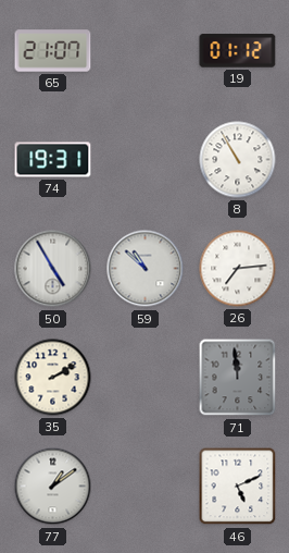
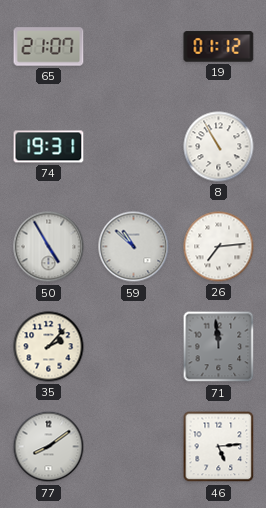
35: 2:10 -> 2:07
77: 1:09 -> 8:09
46: 5:11 -> 5:14
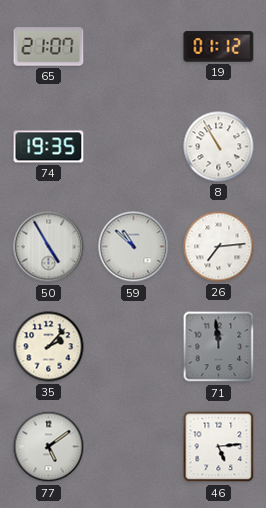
74: 19:31 -> 19:35
77: 8:09 -> 5:09
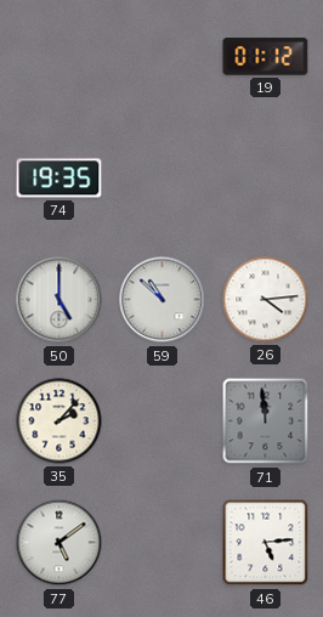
65: 21:07 -> none
8: 10:55 -> none
50: 4:55 -> 5:00
26: 7:14 -> 4:14
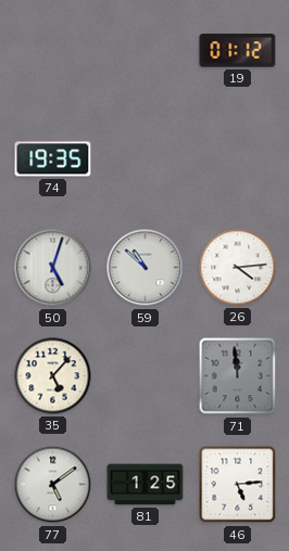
50: 5:00 -> 5:03
35: 2:07 -> 5:07
81: none -> 1:25
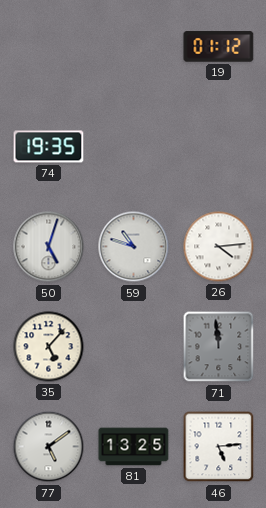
59: 10:52 -> 10:48
81: 1:25 -> 13:25
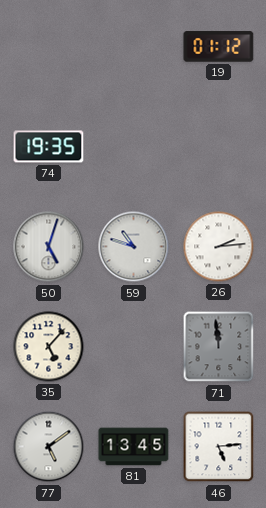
26: 4:14 -> 2:14
81: 13:25 -> 13:45
